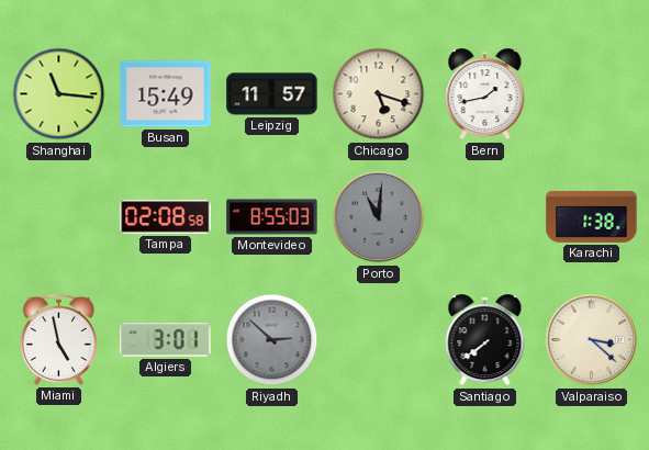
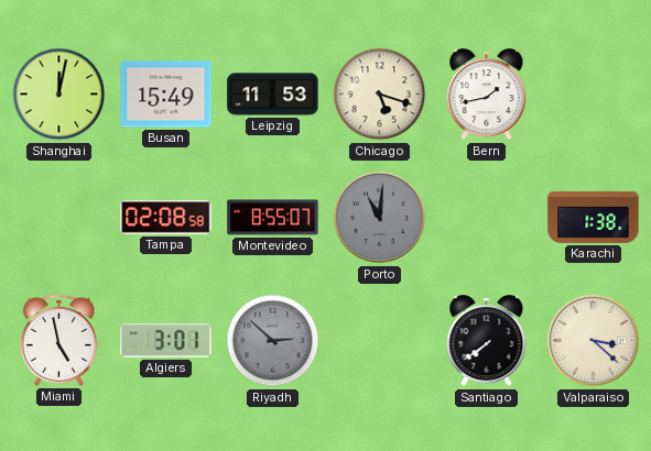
Shanghai: 11:16 -> 12:02
Leipzig: 11:57 -> 11:53
Montevideo: 8:55:03 -> 8:55:07
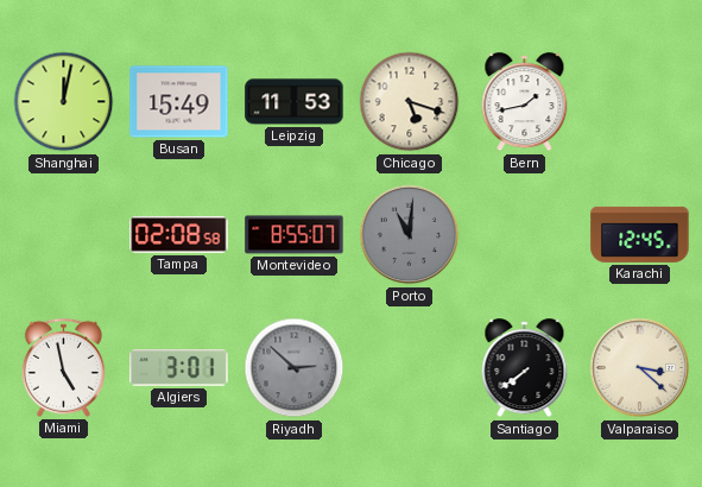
Karachi: 1:38 -> 12:45
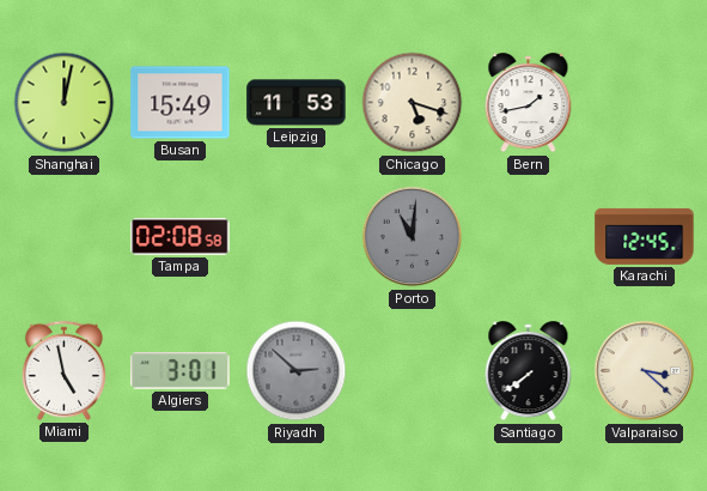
Montevideo: 8:55 -> none
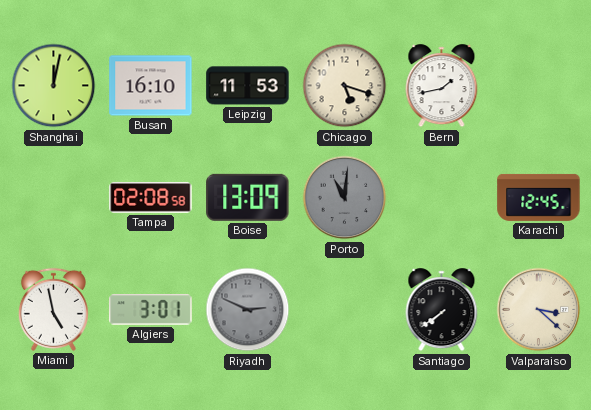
Busan: 15:49 -> 16:10
Boise: none -> 13:09
Riyadh: 2:52 -> 2:49
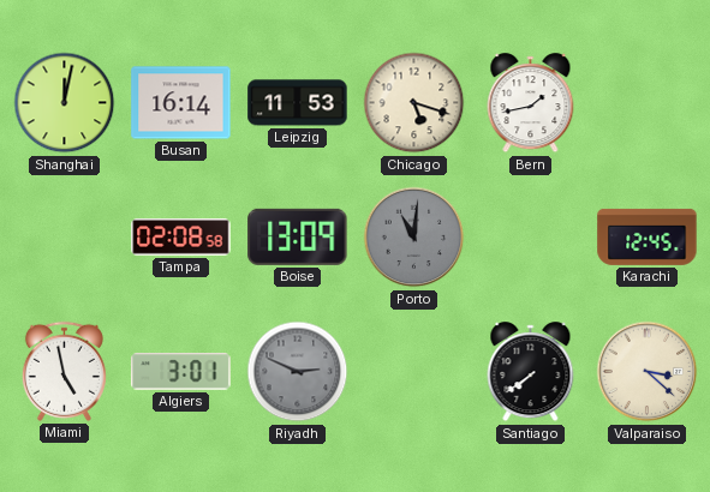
Busan: 16:10 -> 16:14
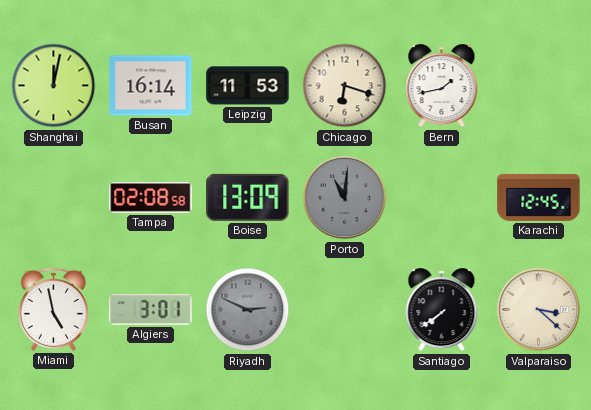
Chicago: 5:18 -> 6:18
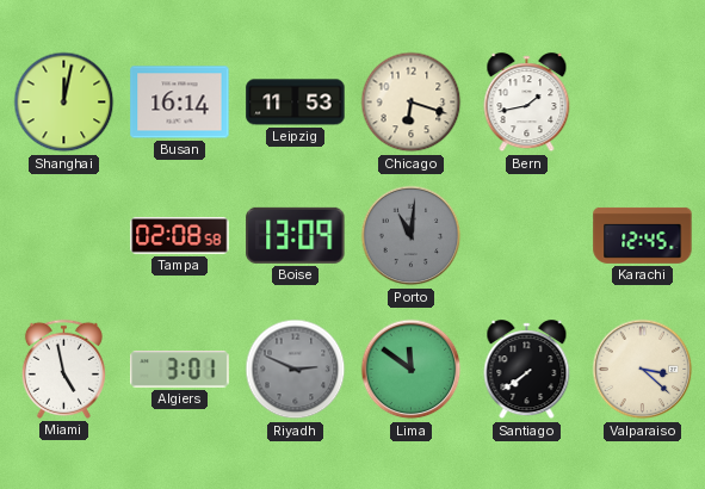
Lima: none -> 11:51
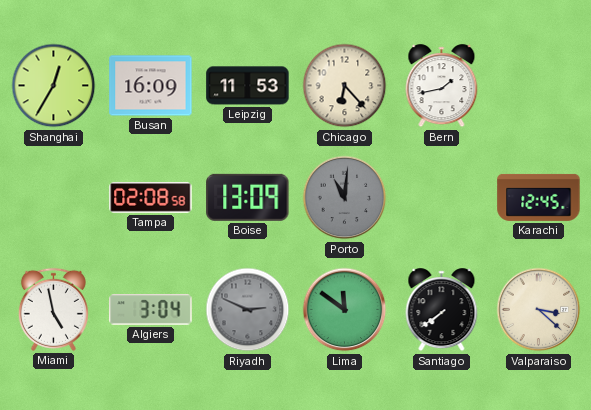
Shanghai: 12:02 -> 12:35
Busan: 16:14 -> 16:09
Chicago: 6:18 -> 6:23
Algiers: 3:01 -> 3:04
